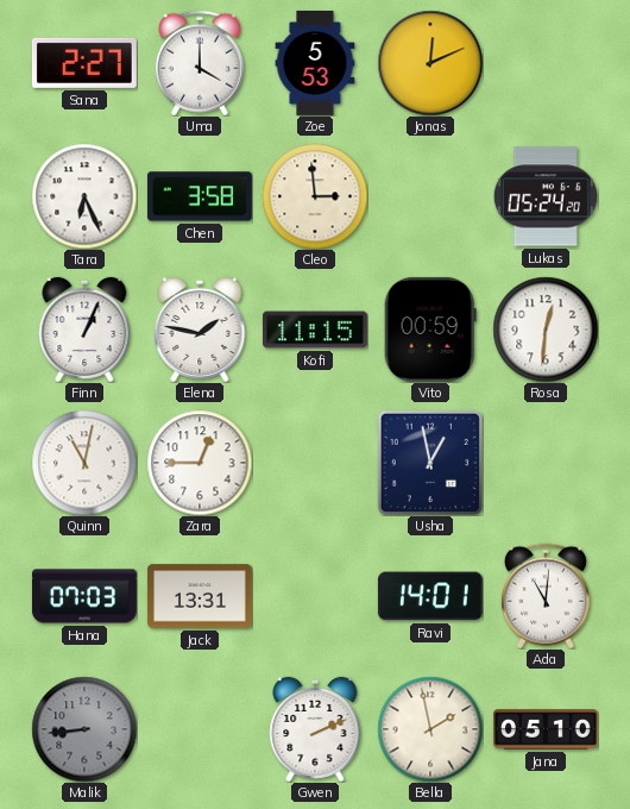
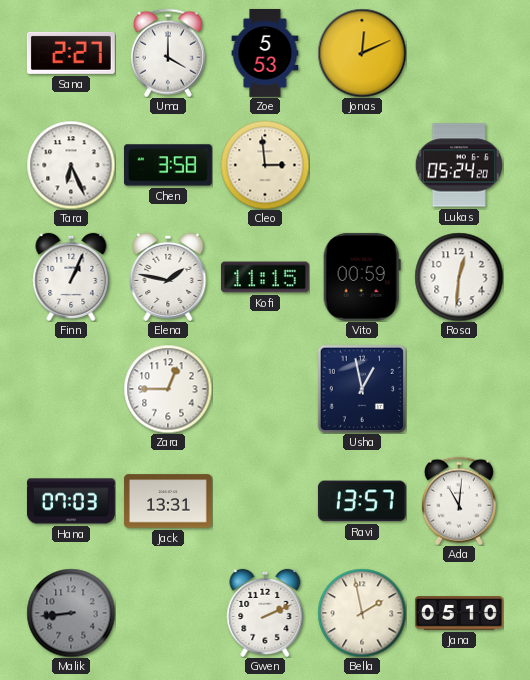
Quinn: 11:02 -> none
Ravi: 14:01 -> 13:57
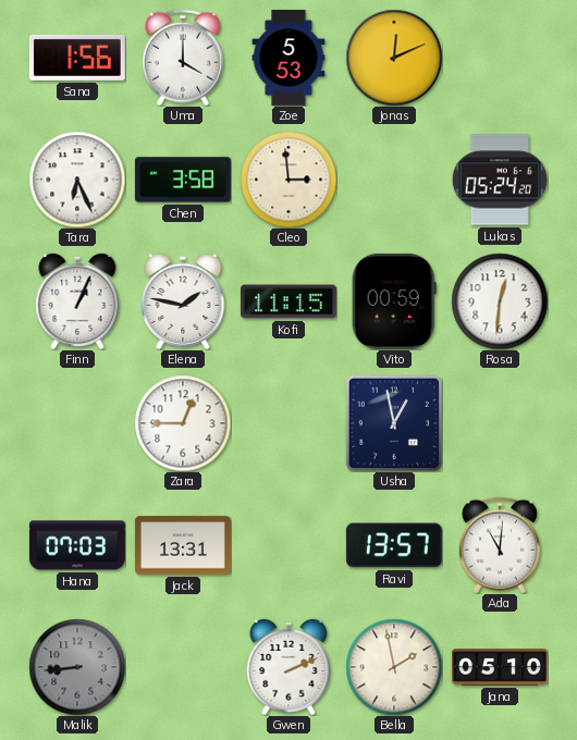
Sana: 2:27 -> 1:56
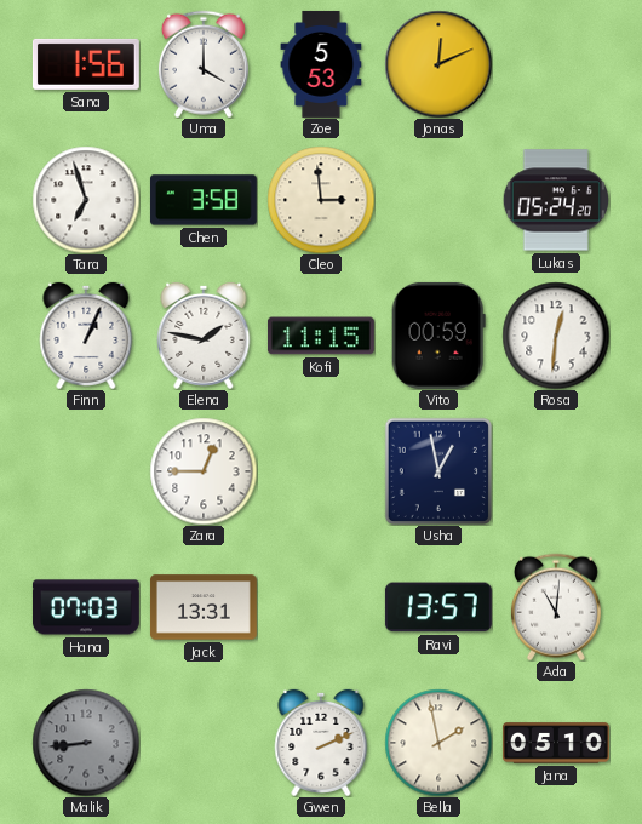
Tara: 6:26 -> 6:57
